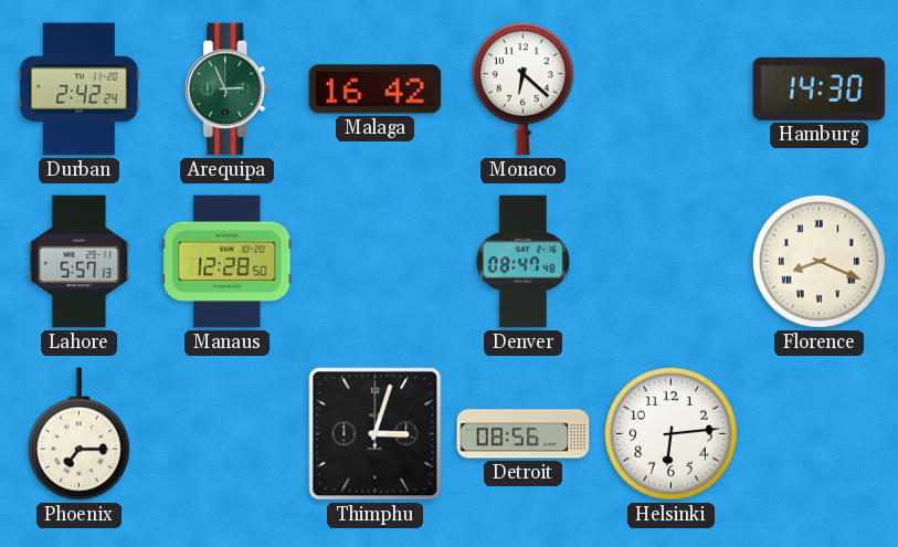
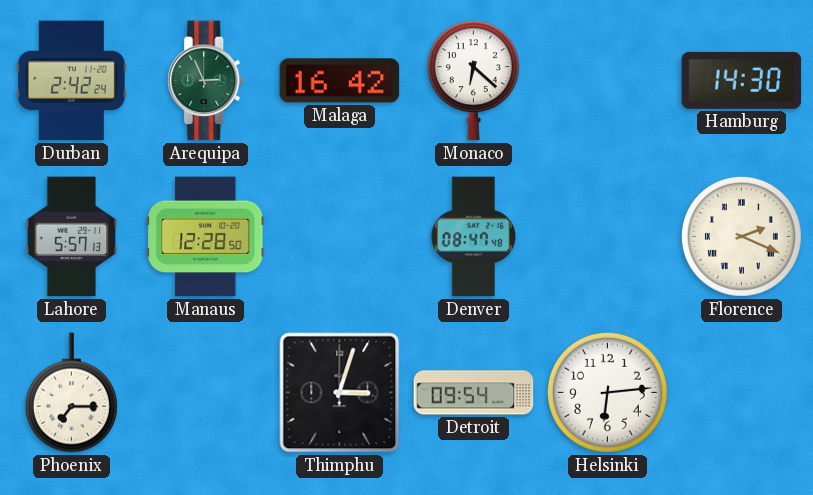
Florence: 8:19 -> 2:19
Detroit: 08:56 -> 09:54
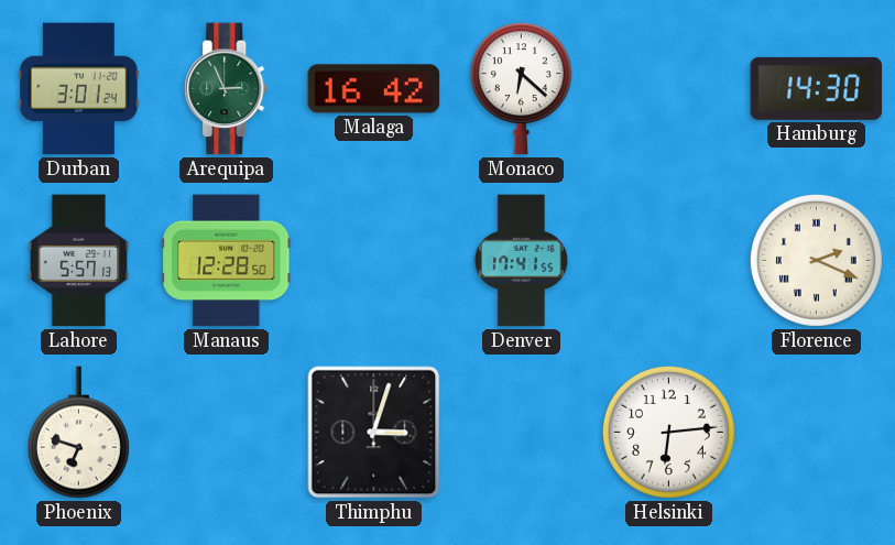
Durban: 2:42 -> 3:01
Denver: 08:47 -> 17:41
Phoenix: 7:15 -> 6:48
Detroit: 09:54 -> none
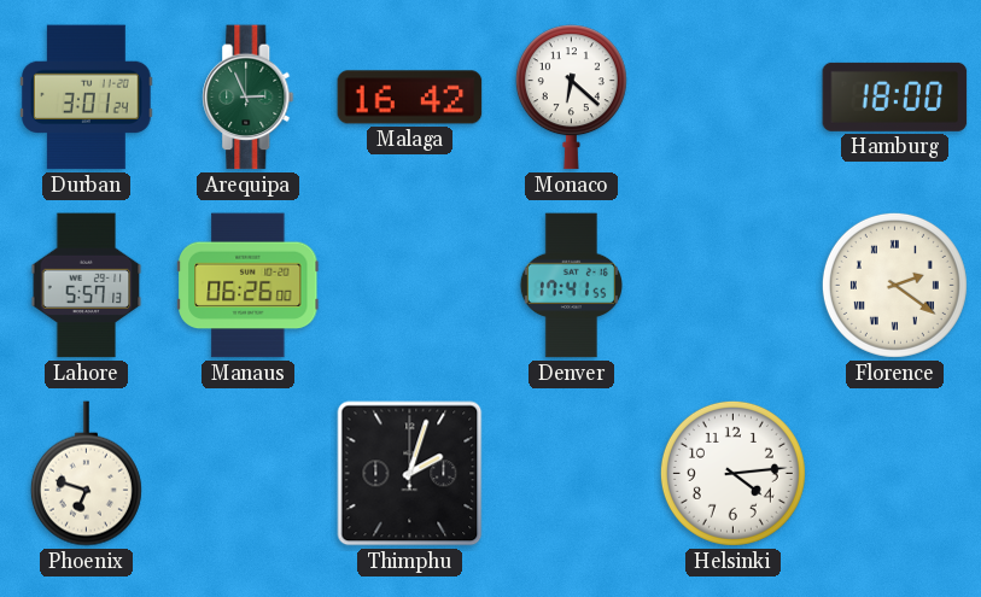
Hamburg: 14:30 -> 18:00
Manaus: 12:28 -> 06:26
Florence: 2:19 -> 2:21
Thimphu: 3:03 -> 2:03
Helsinki: 6:14 -> 4:14
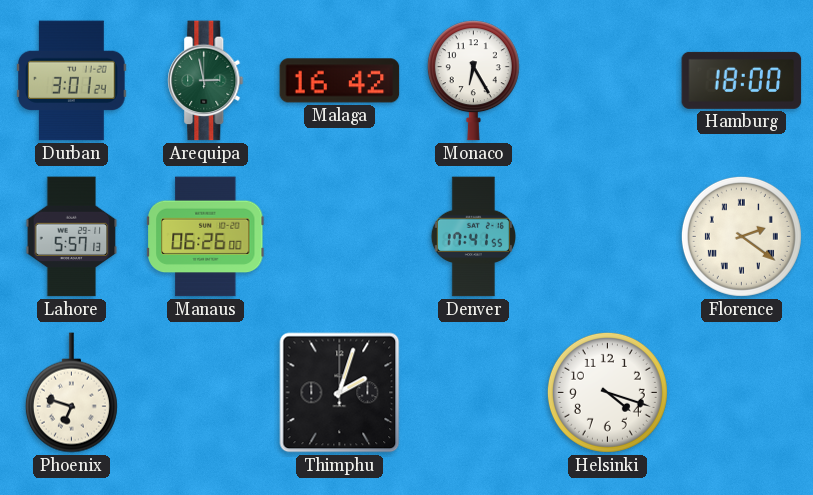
Arequipa: 2:56 -> 2:58
Monaco: 6:22 -> 6:25
Helsinki: 4:14 -> 4:18
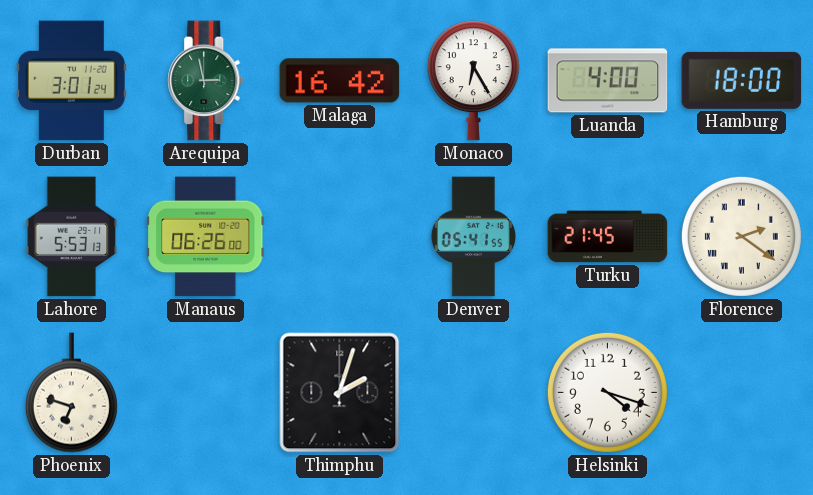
Luanda: none -> 4:00
Lahore: 5:57 -> 5:53
Denver: 17:41 -> 05:41
Turku: none -> 21:45
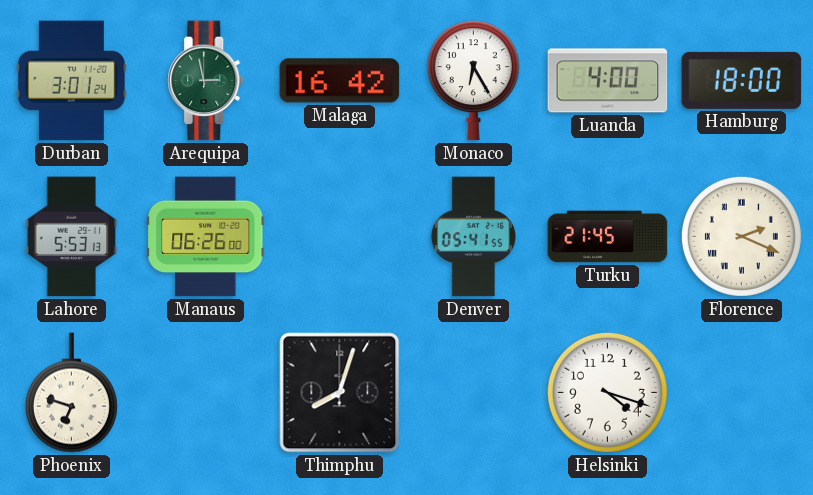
Florence: 2:21 -> 2:19
Thimphu: 2:03 -> 8:03
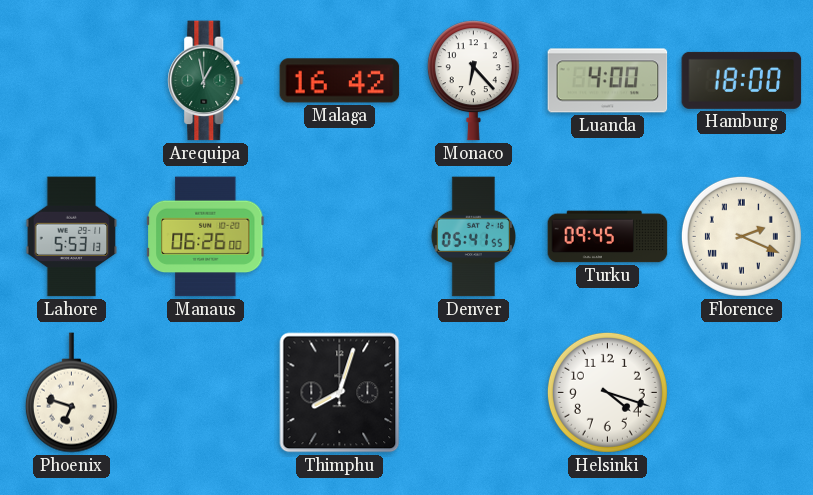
Durban: 3:01 -> none
Arequipa: 2:58 -> 12:58
Monaco: 6:25 -> 6:23
Turku: 21:45 -> 09:45
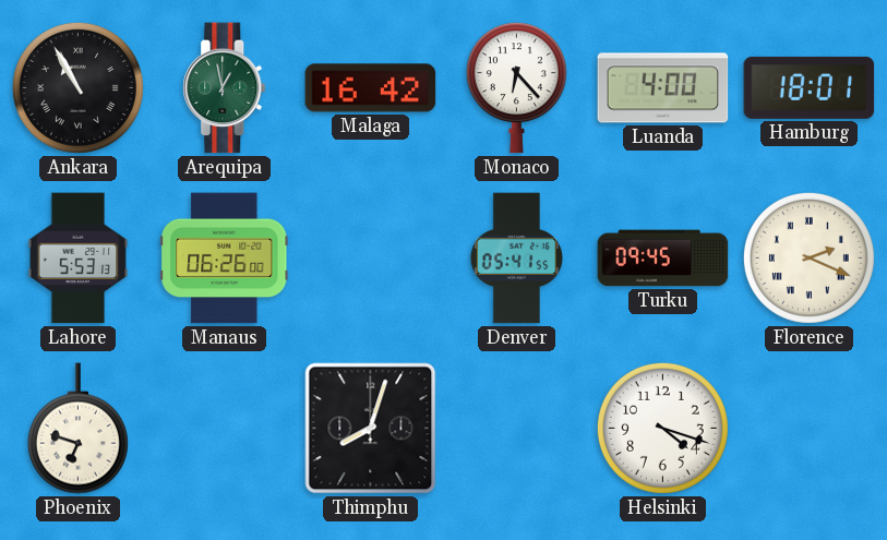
Ankara: none -> 10:55
Hamburg: 18:00 -> 18:01
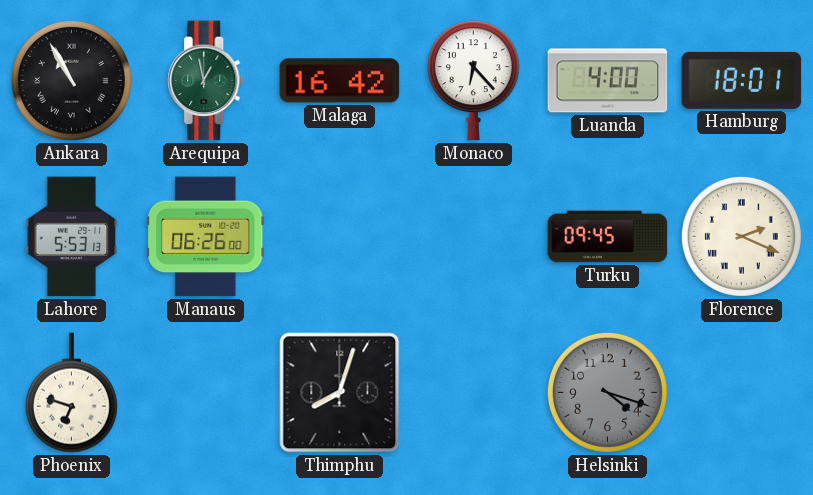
Denver: 05:41 -> none
Helsinki dial: white -> grey
